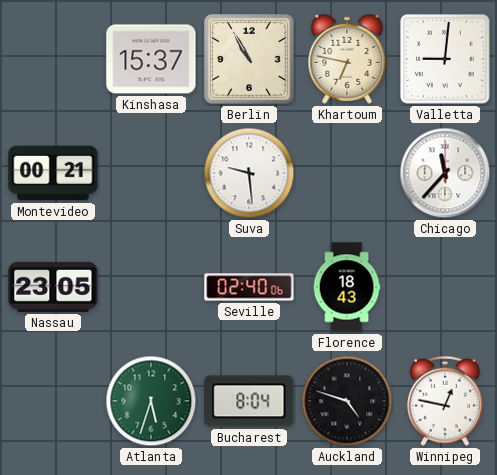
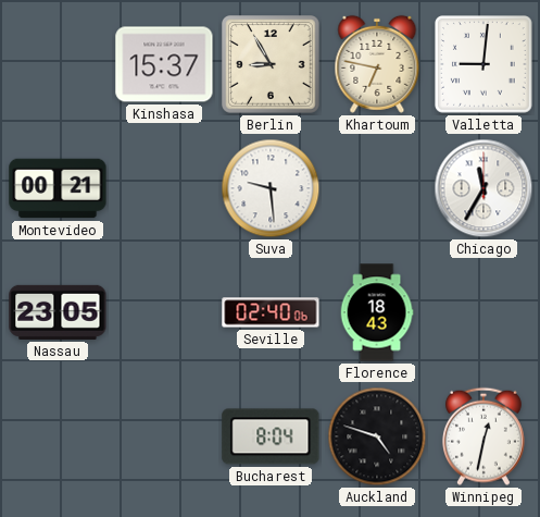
Berlin: 10:55 -> 8:55
Chicago: 11:37 -> 11:35
Atlanta: 5:33 -> none
Winnipeg: 12:47 -> 12:32
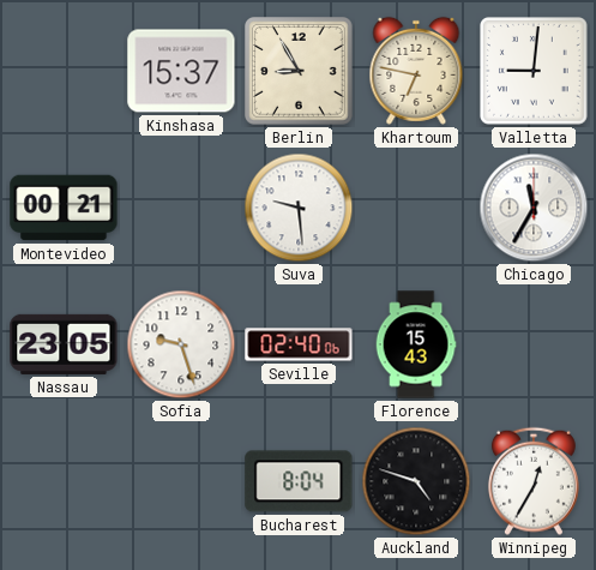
Sofia: none -> 9:27
Florence: 18:43 -> 15:43
Winnipeg: 12:32 -> 12:35
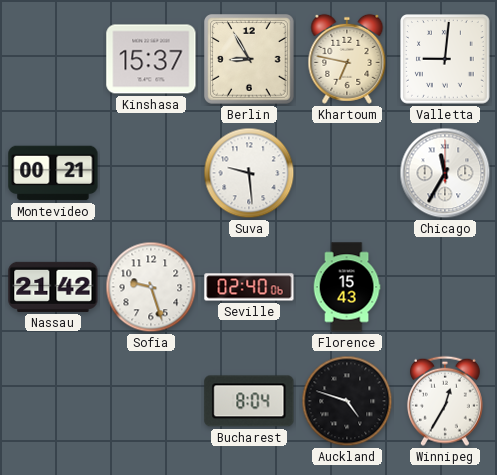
Nassau: 23:05 -> 21:42
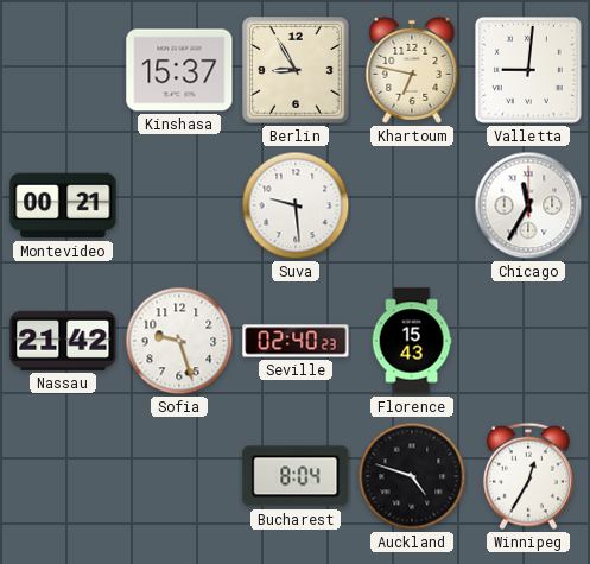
Seville: 02:40:06 -> 02:40:23
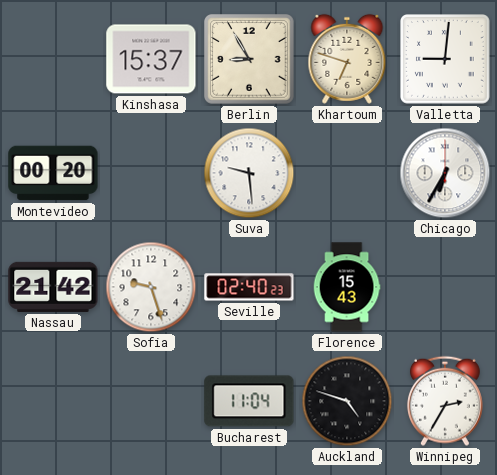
Khartoum: 6:47 -> 6:48
Montevideo: 00:21 -> 00:20
Chicago: 11:35 -> 6:35
Bucharest: 8:04 -> 11:04
Winnipeg: 12:35 -> 2:35
